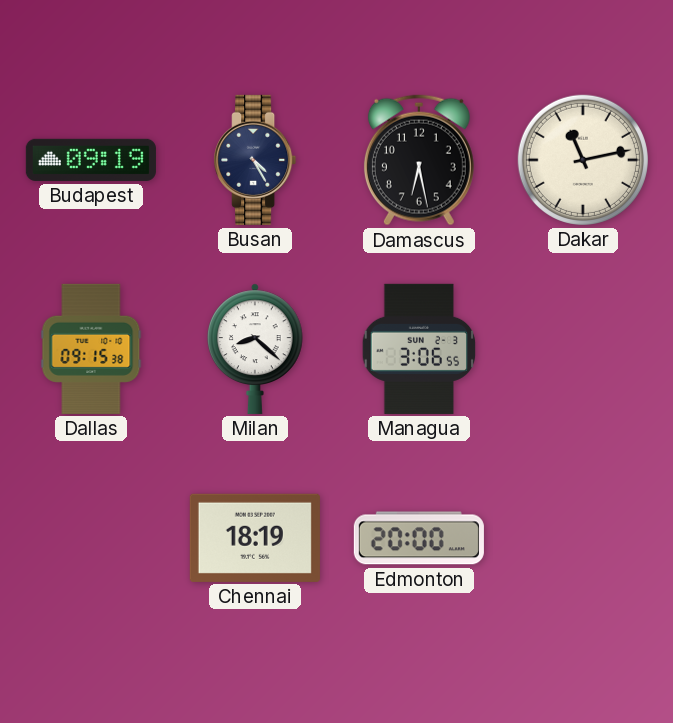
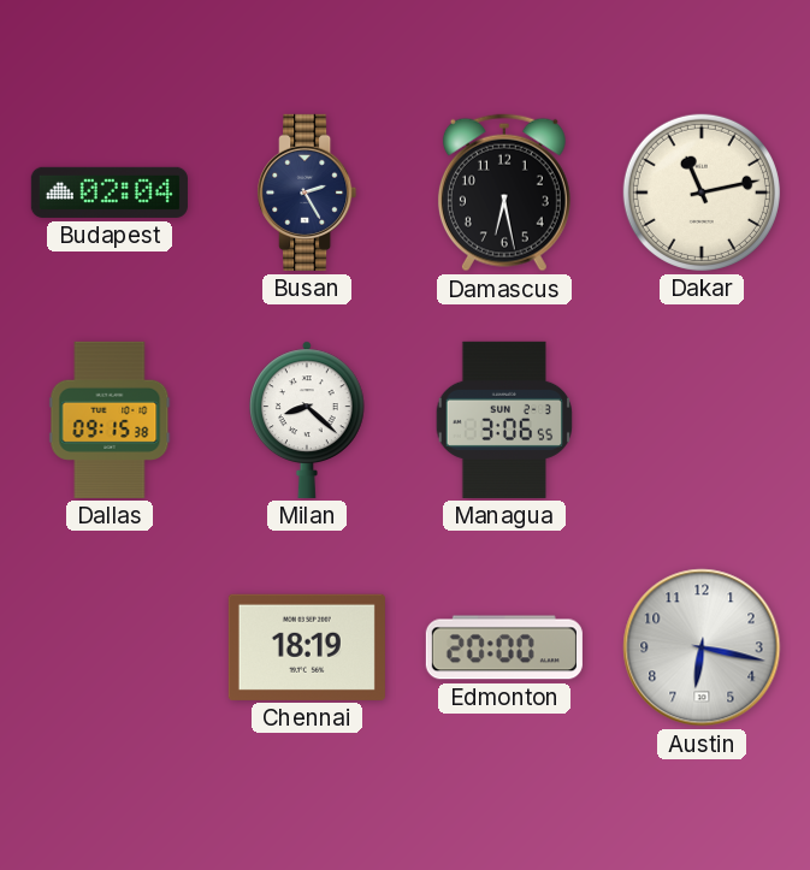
Budapest: 09:19 -> 02:04
Busan: 4:25 -> 2:25
Austin: none -> 6:17
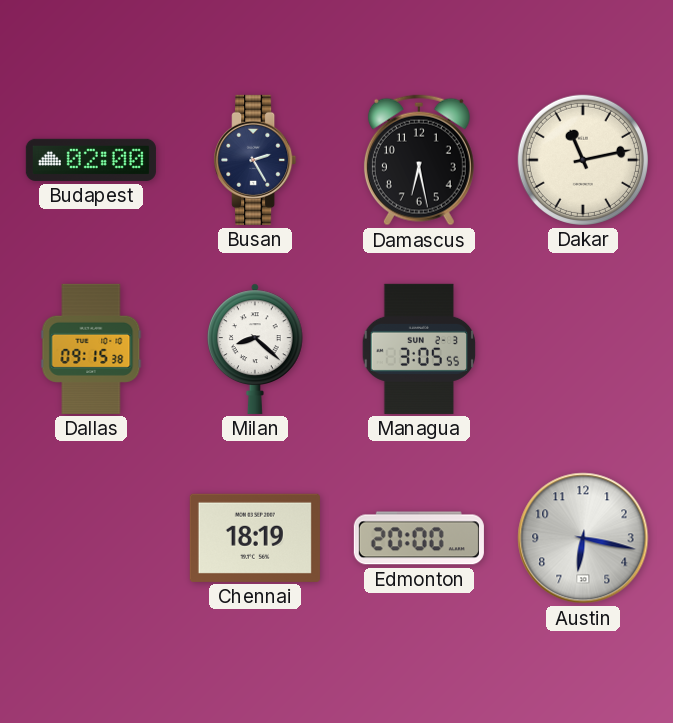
Budapest: 02:04 -> 02:00
Managua: 3:06 -> 3:05
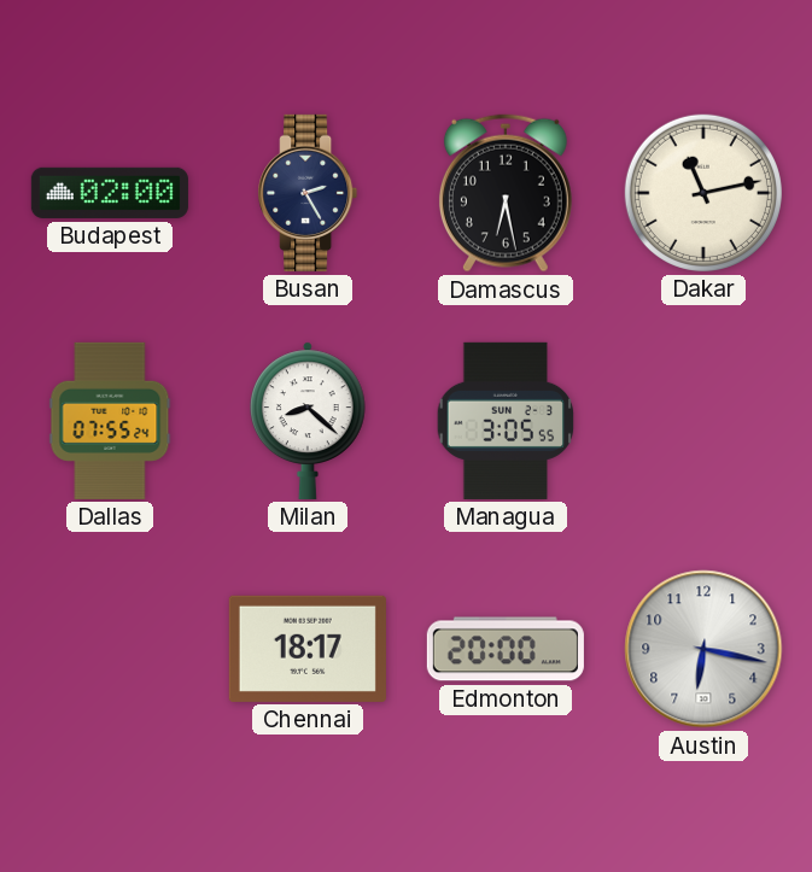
Dallas: 09:15 -> 07:55
Chennai: 18:19 -> 18:17
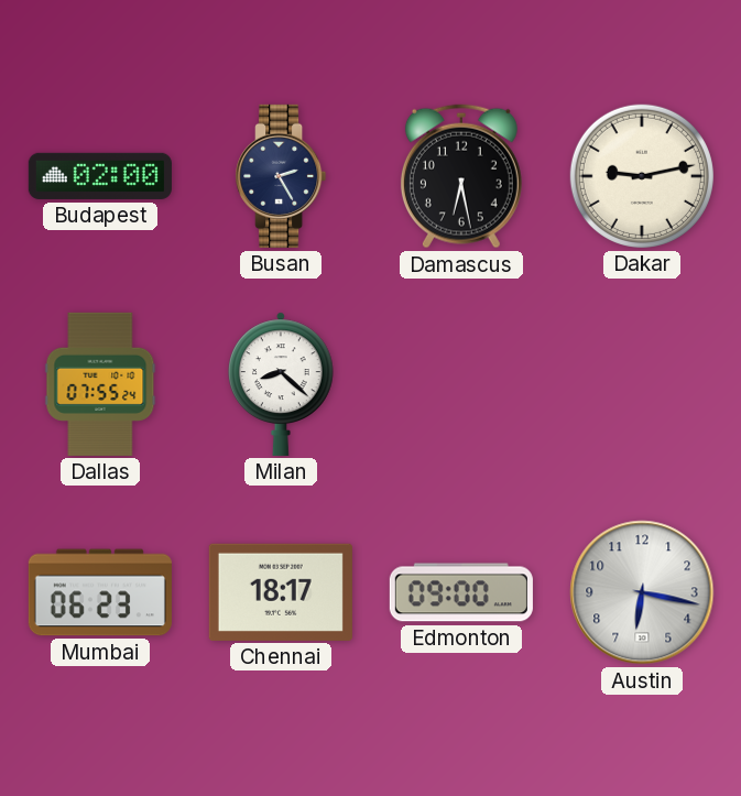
Dakar: 11:13 -> 9:13
Managua: 3:05 -> none
Mumbai: none -> 06:23
Edmonton: 20:00 -> 09:00
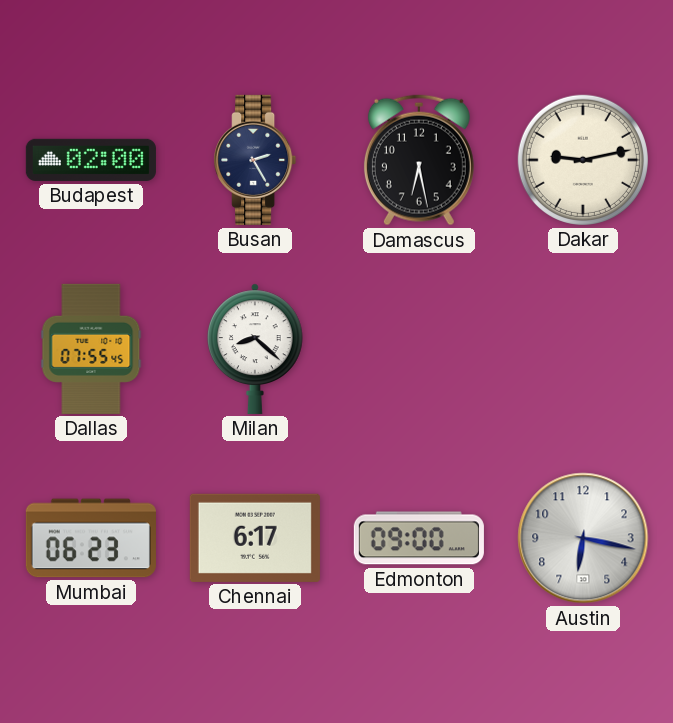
Dallas: 07:55:24 -> 07:55:45
Chennai: 18:17 -> 6:17
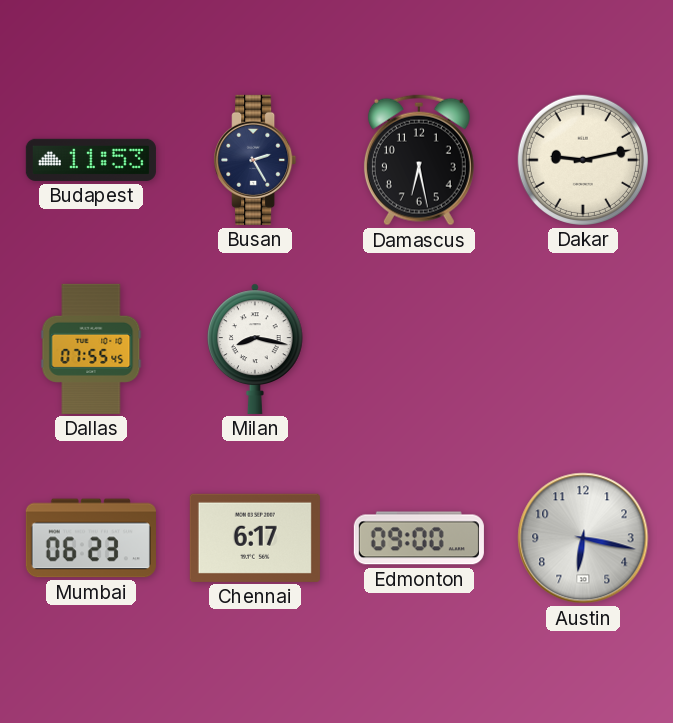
Budapest: 02:00 -> 11:53
Milan: 8:22 -> 8:17
